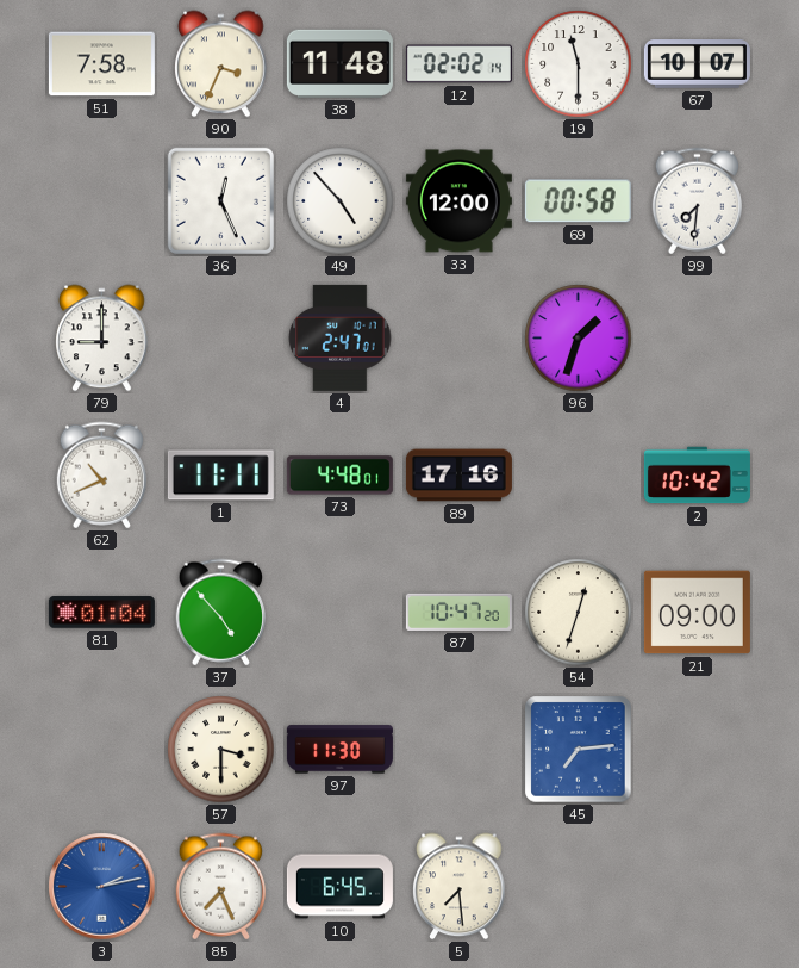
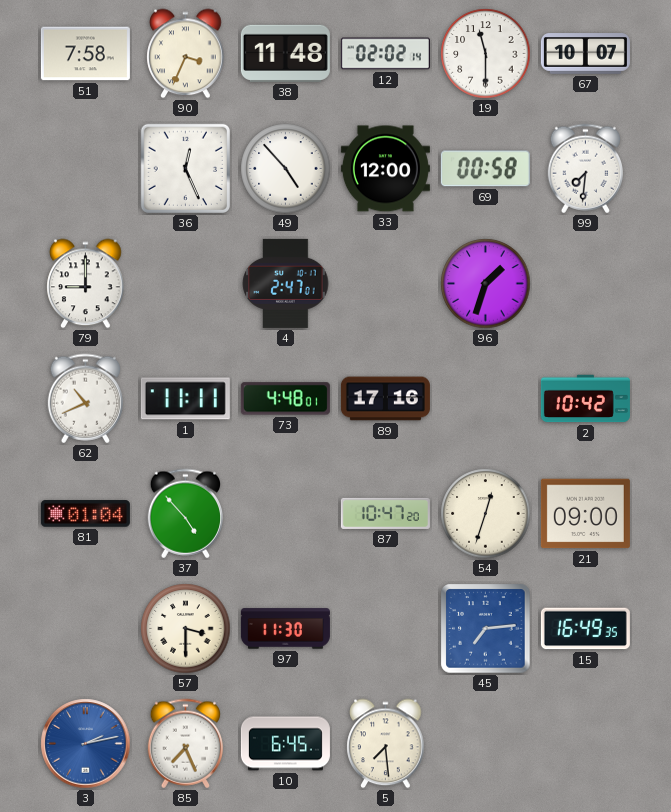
15: none -> 16:49
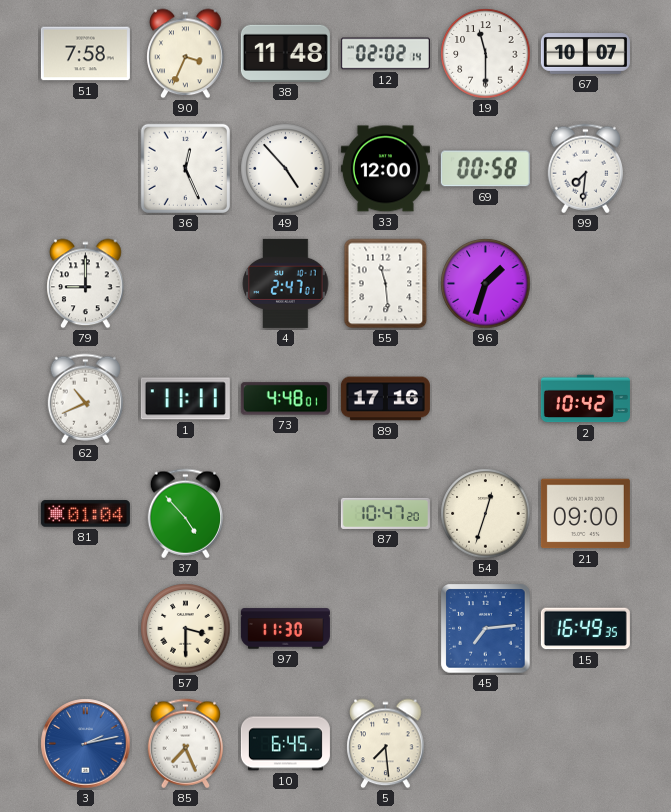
55: none -> 11:29
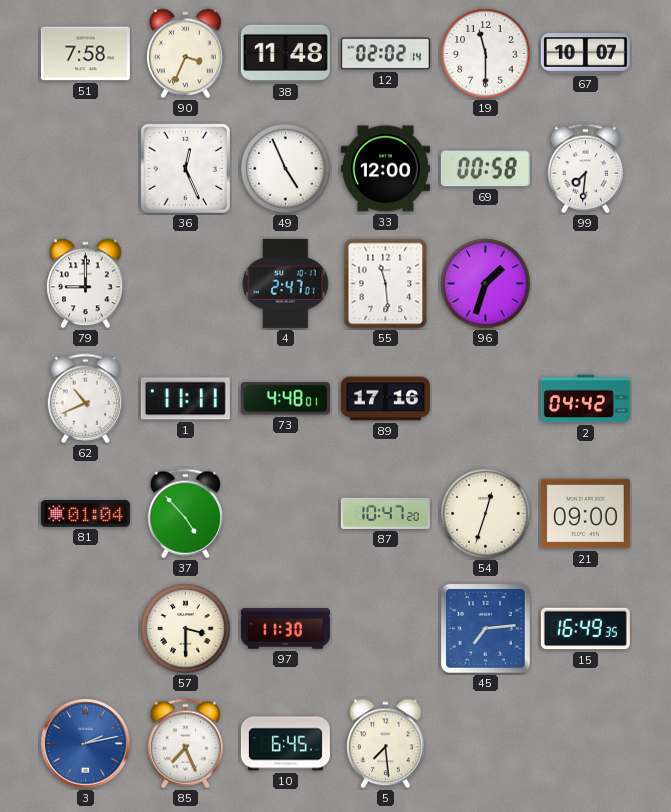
49: 4:53 -> 4:56
2: 10:42 -> 04:42
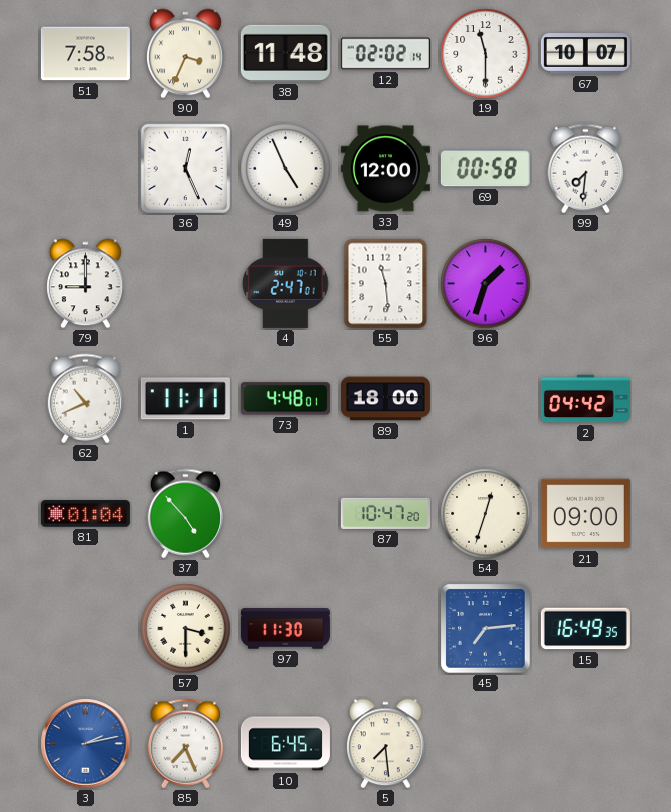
89: 17:16 -> 18:00
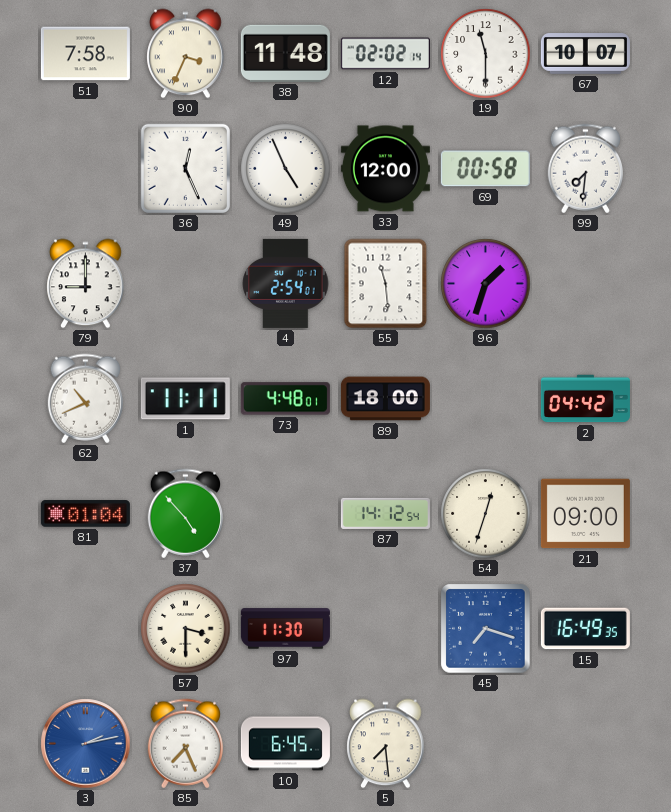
4: 2:47 -> 2:54
87: 10:47 -> 14:12
45: 7:14 -> 7:18
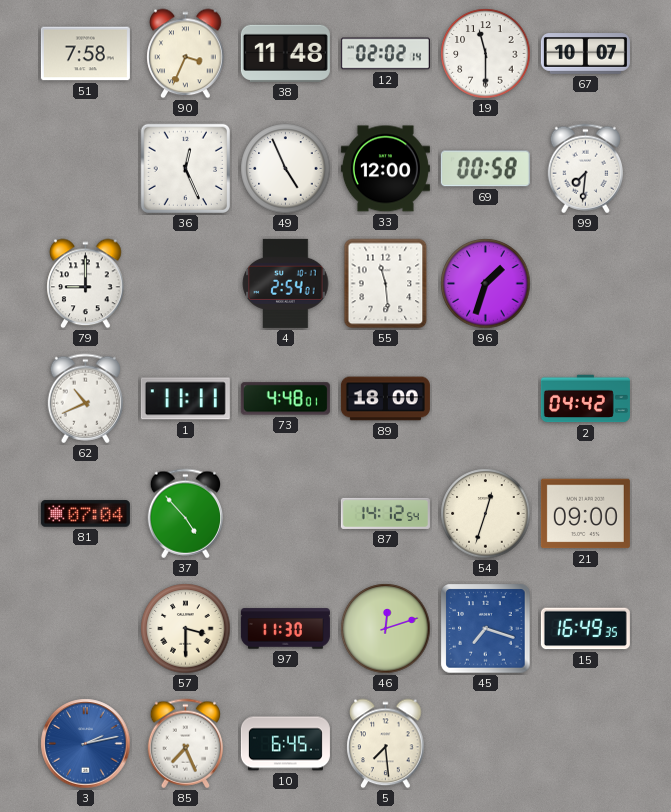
81: 01:04 -> 07:04
46: none -> 12:12
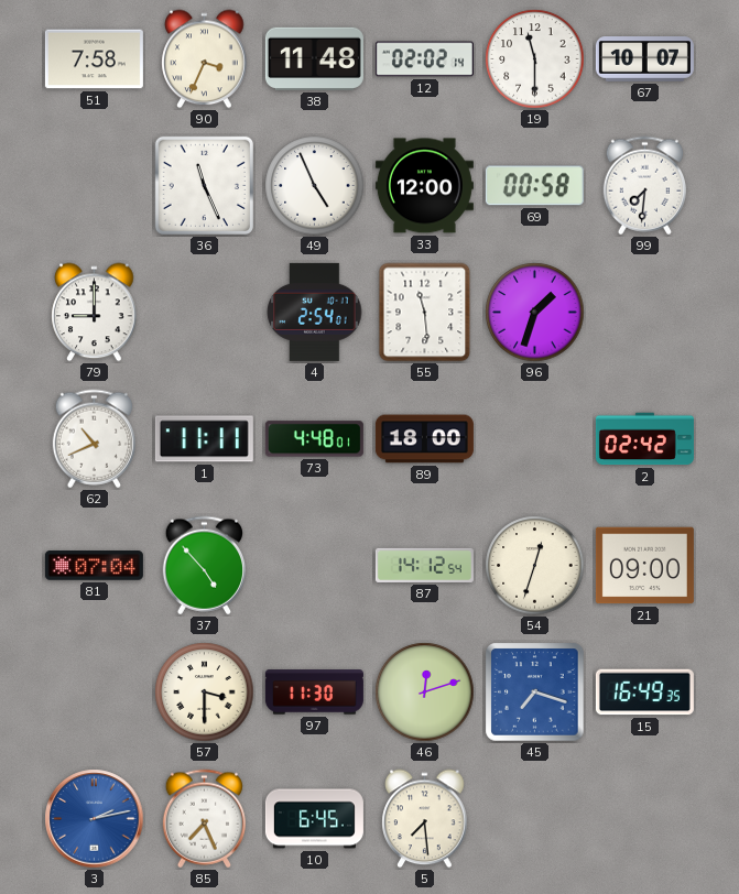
36: 12:26 -> 11:26
2: 04:42 -> 02:42
